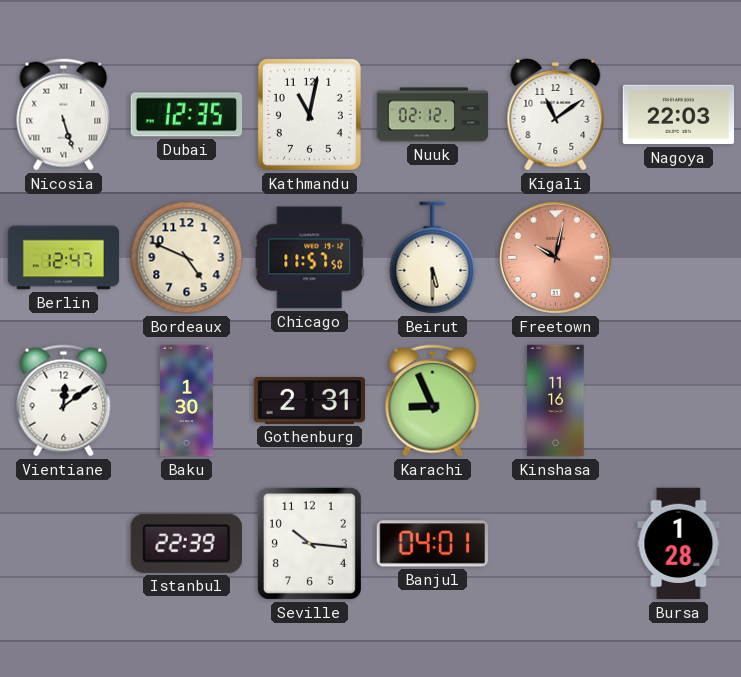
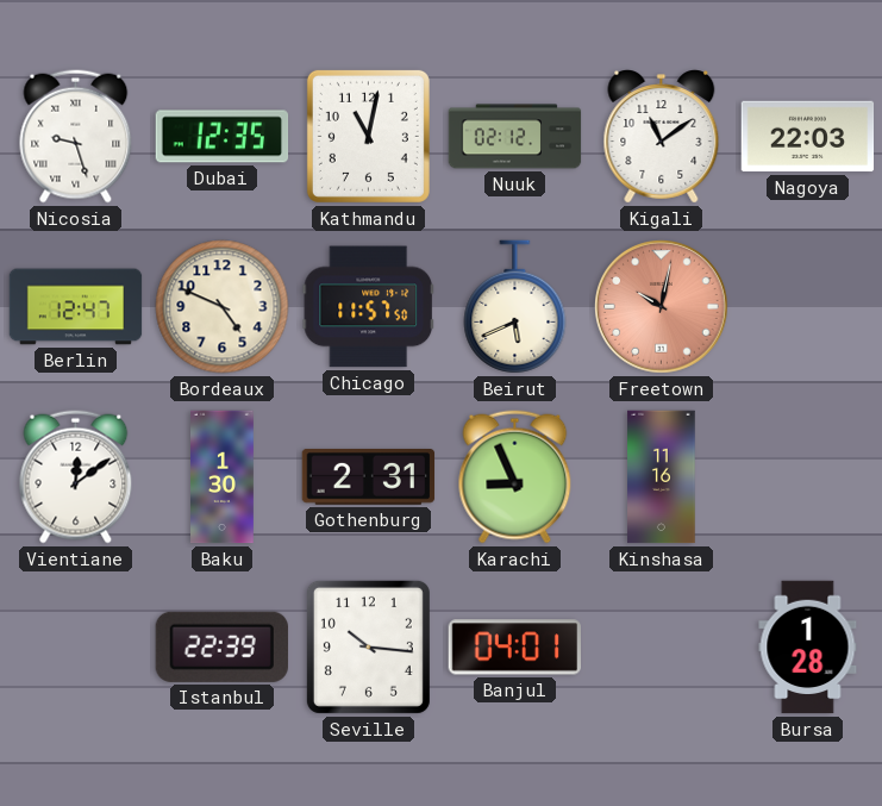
Nicosia: 5:27 -> 9:27
Beirut: 5:30 -> 5:41
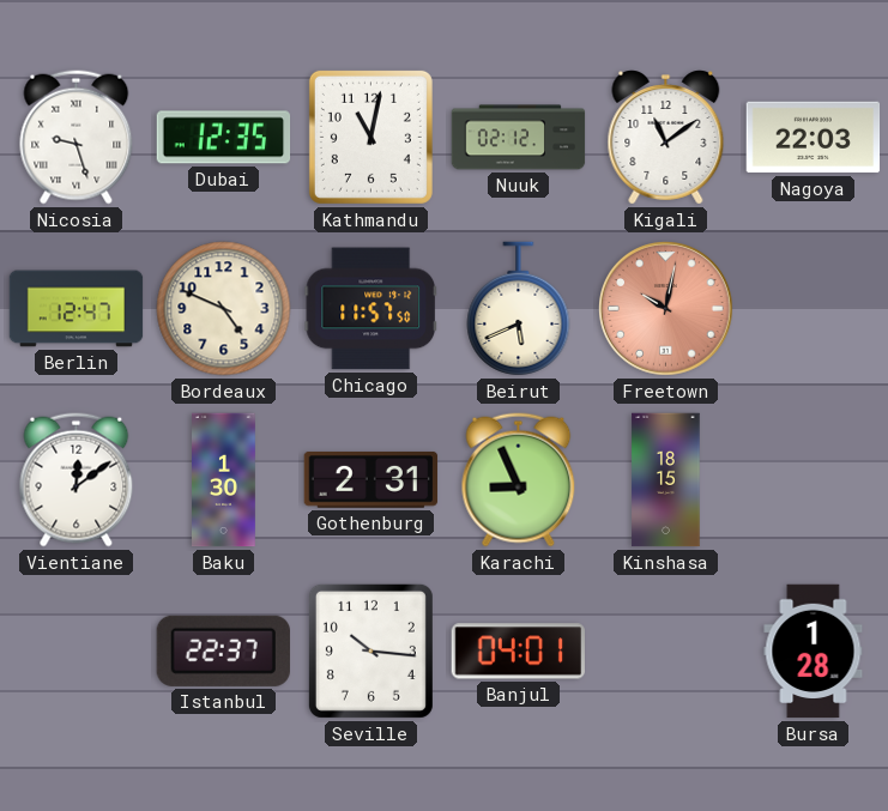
Kinshasa: 11:16 -> 18:15
Istanbul: 22:39 -> 22:37
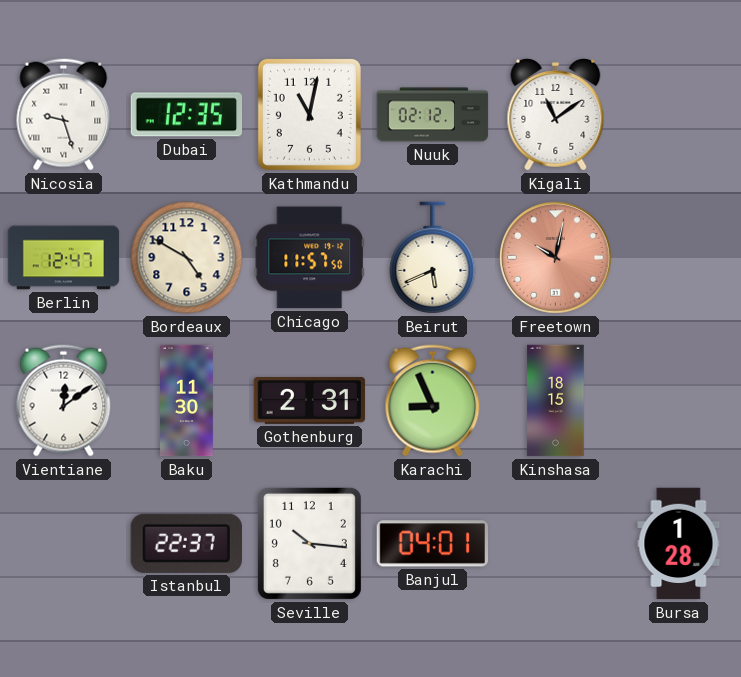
Nagoya: 22:03 -> none
Bordeaux: 4:49 -> 4:50
Baku: 1:30 -> 11:30
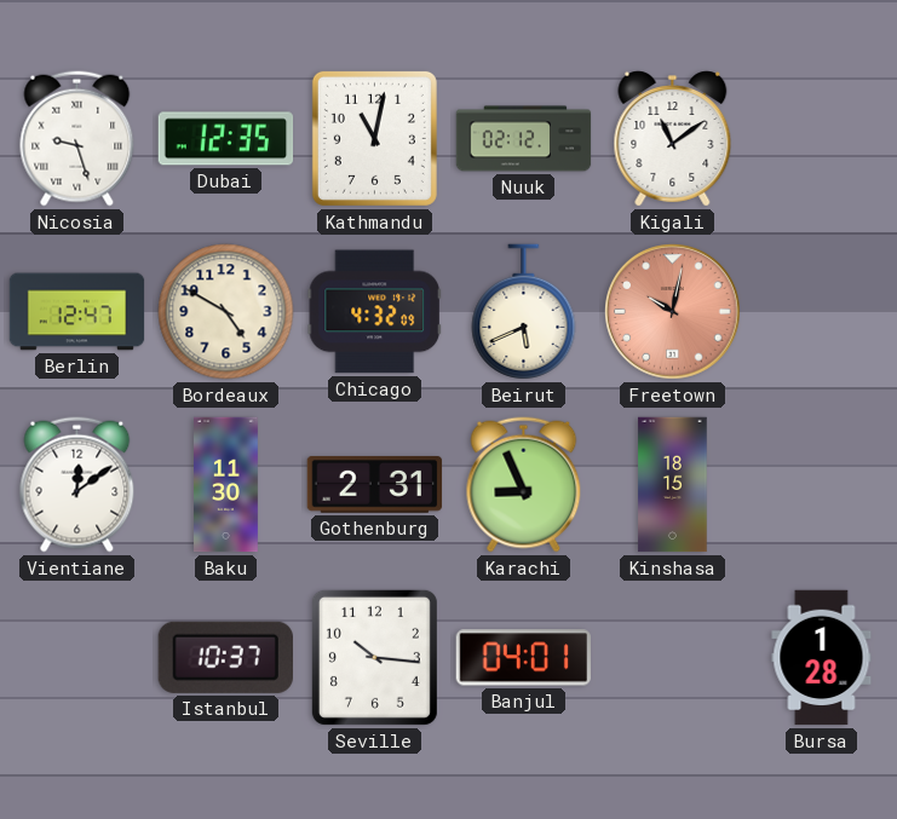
Chicago: 11:57 -> 4:32
Istanbul: 22:37 -> 10:37
